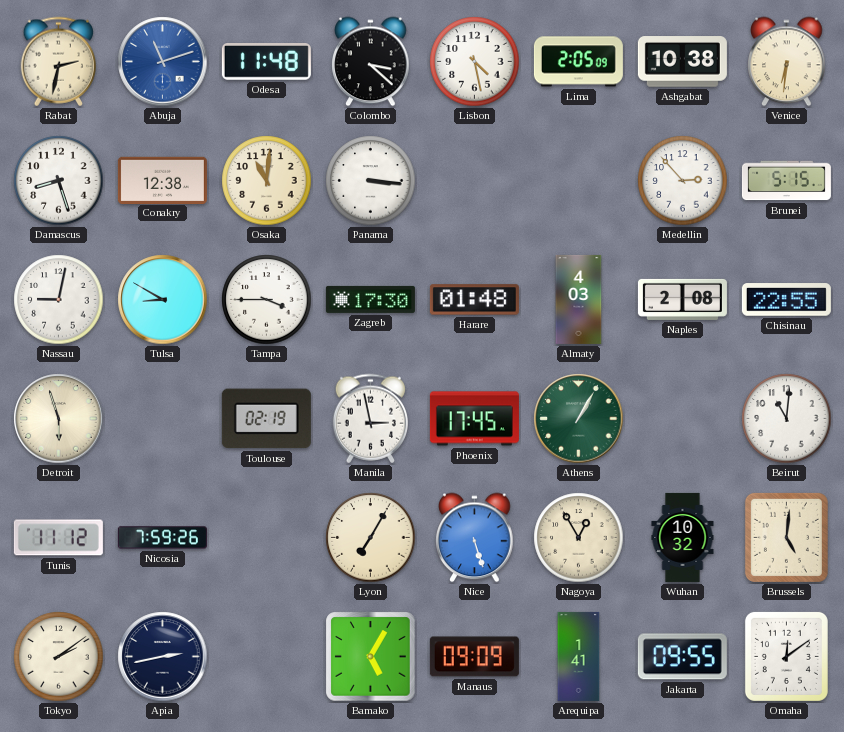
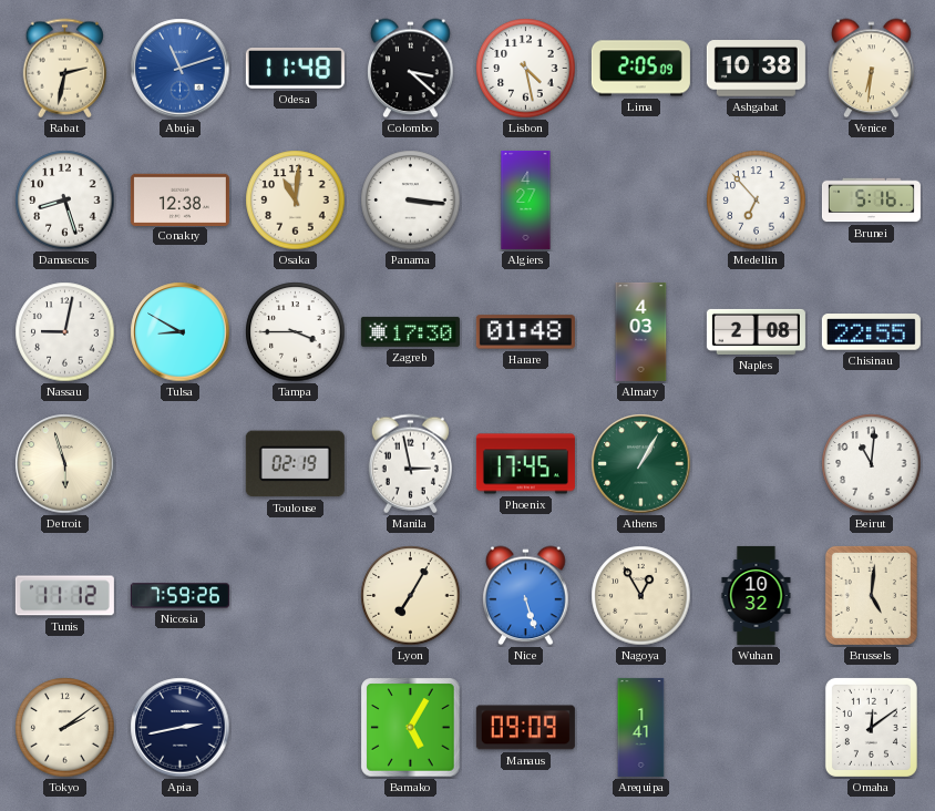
Algiers: none -> 4:27
Medellin: 2:53 -> 6:53
Brunei: 5:15 -> 5:16
Jakarta: 09:55 -> none
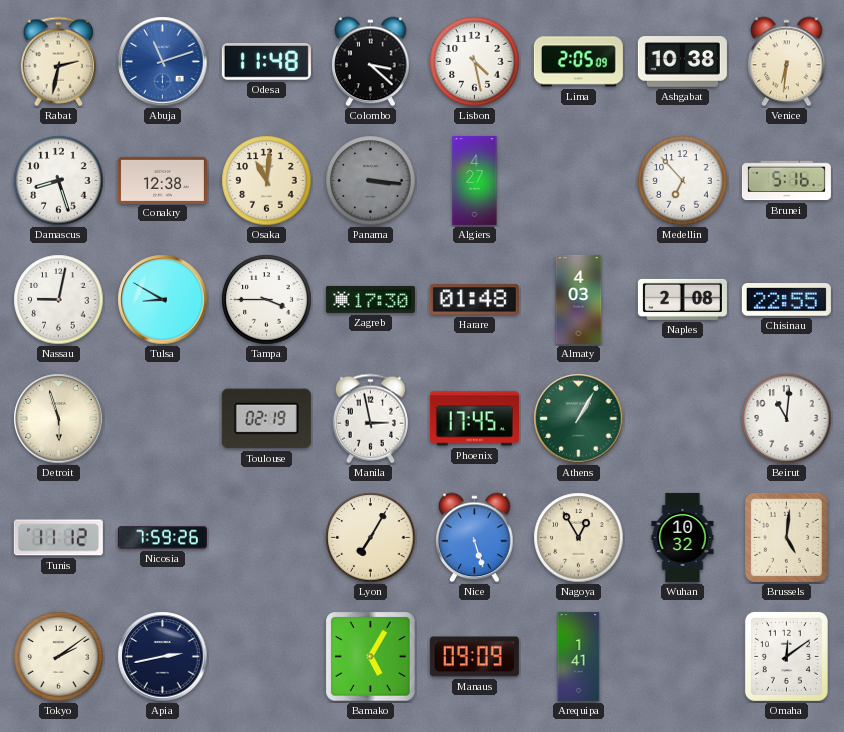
Panama dial: white -> grey
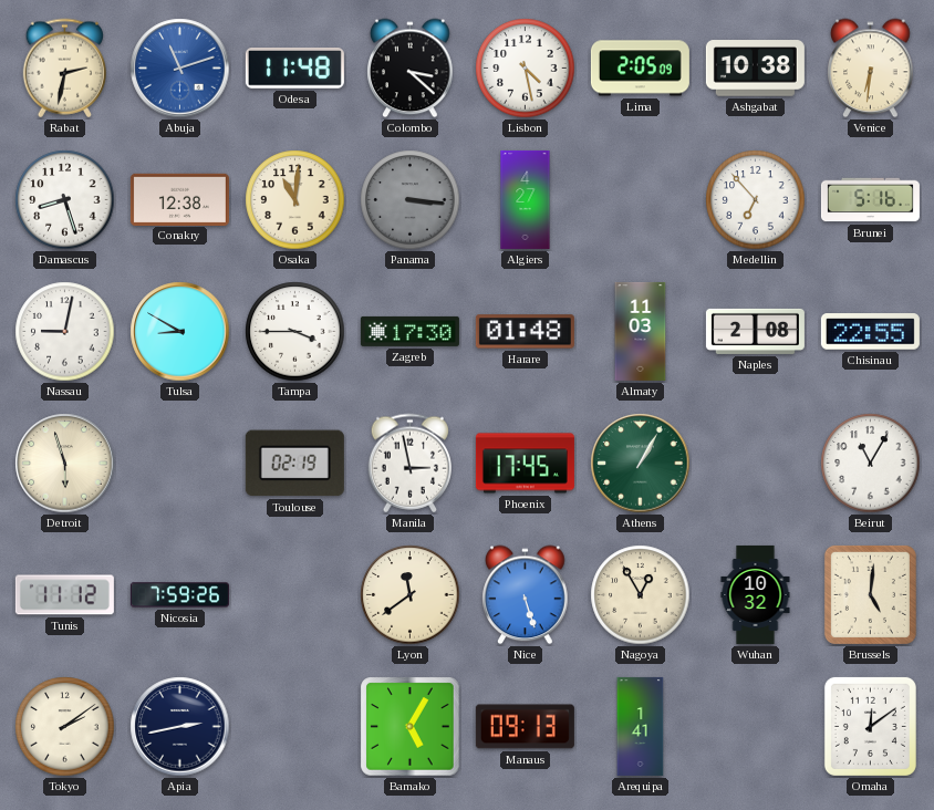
Almaty: 4:03 -> 11:03
Beirut: 11:01 -> 11:05
Lyon: 7:05 -> 11:39
Manaus: 09:09 -> 09:13
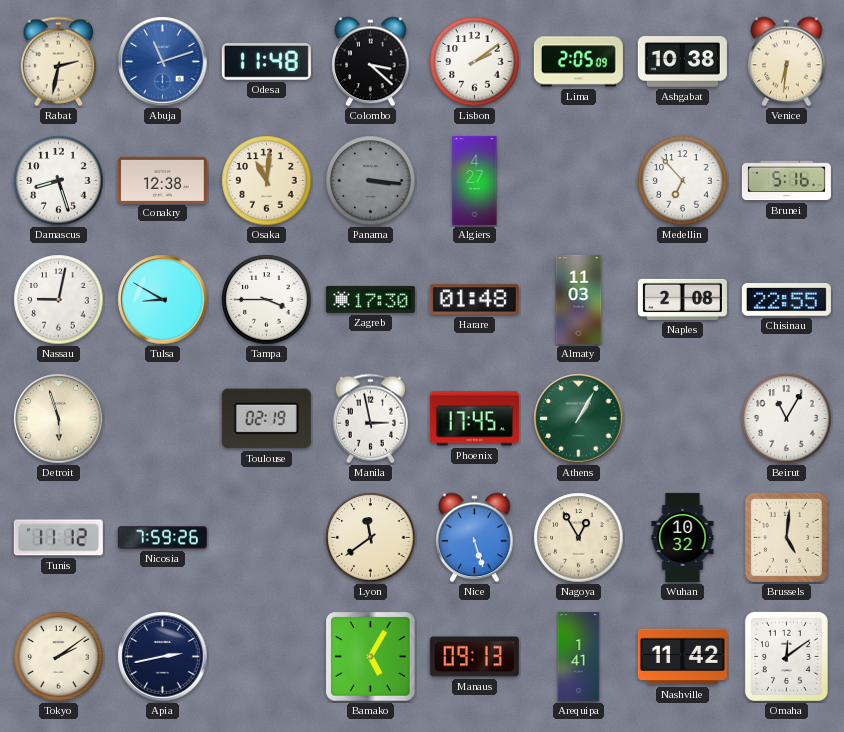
Lisbon: 4:28 -> 2:09
Nashville: none -> 11:42
